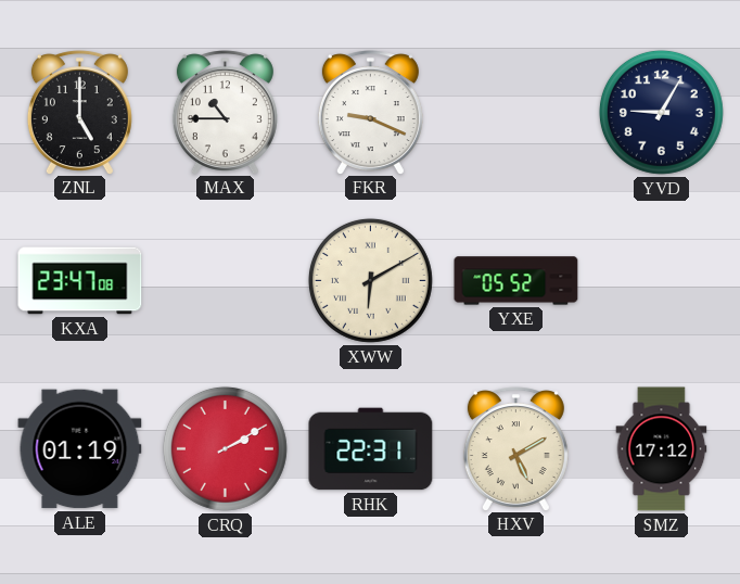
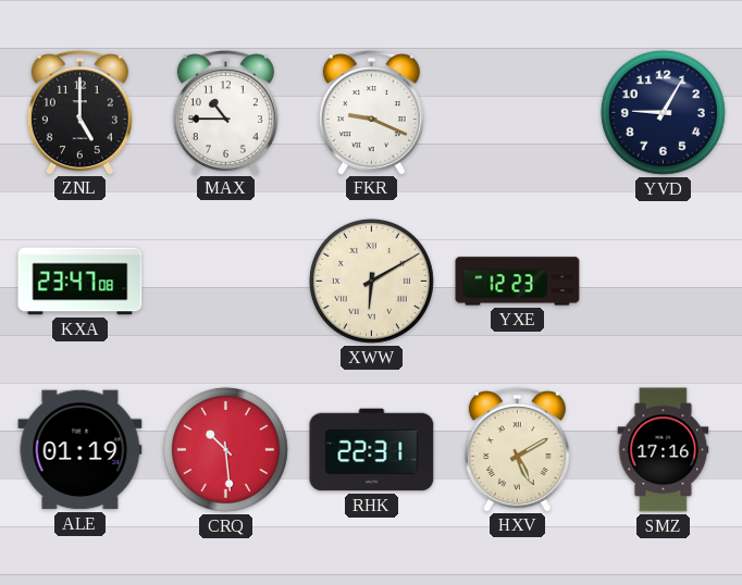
YXE: 05:52 -> 12:23
CRQ: 2:10 -> 10:29
SMZ: 17:12 -> 17:16
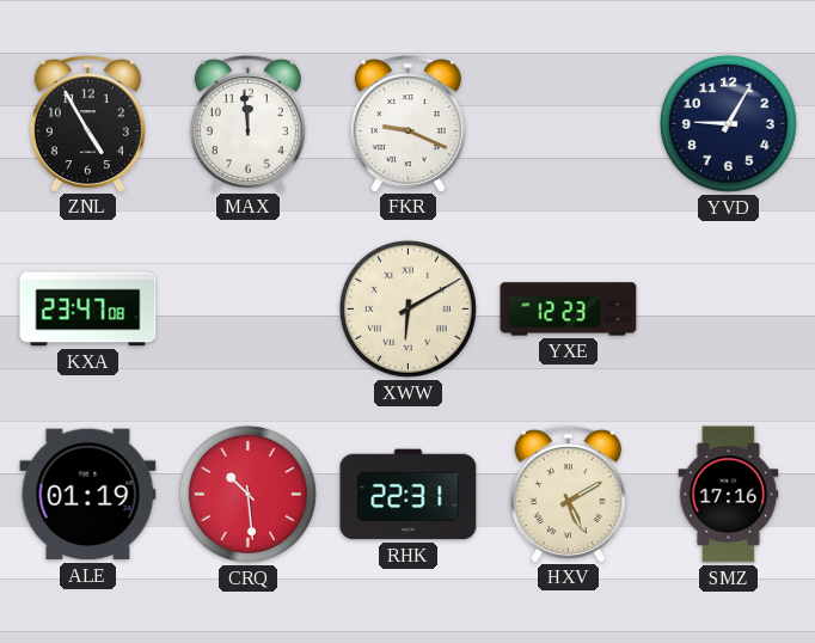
ZNL: 5:00 -> 4:55
MAX: 10:45 -> 11:59
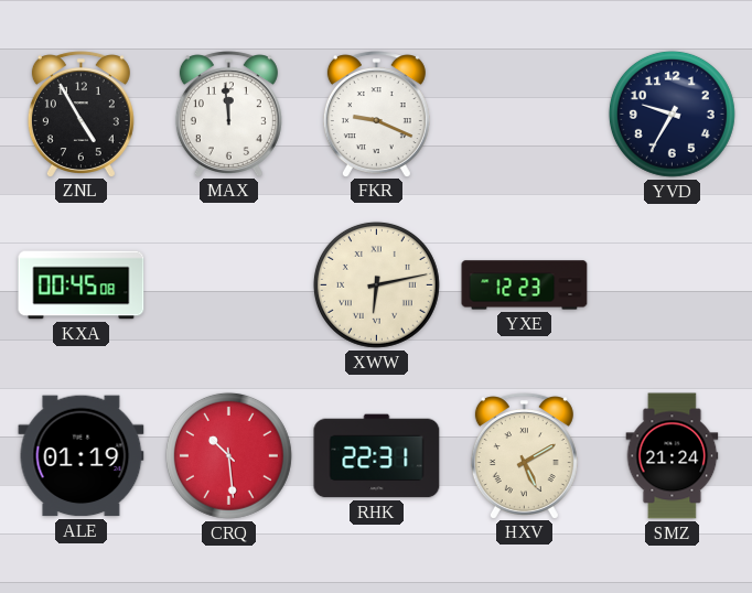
YVD: 9:05 -> 9:35
KXA: 23:47 -> 00:45
XWW: 6:10 -> 6:13
SMZ: 17:16 -> 21:24
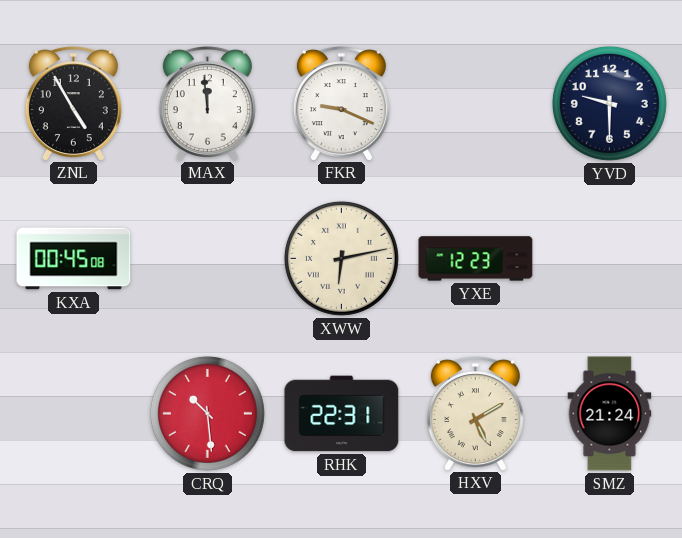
YVD: 9:35 -> 9:30
ALE: 01:19 -> none
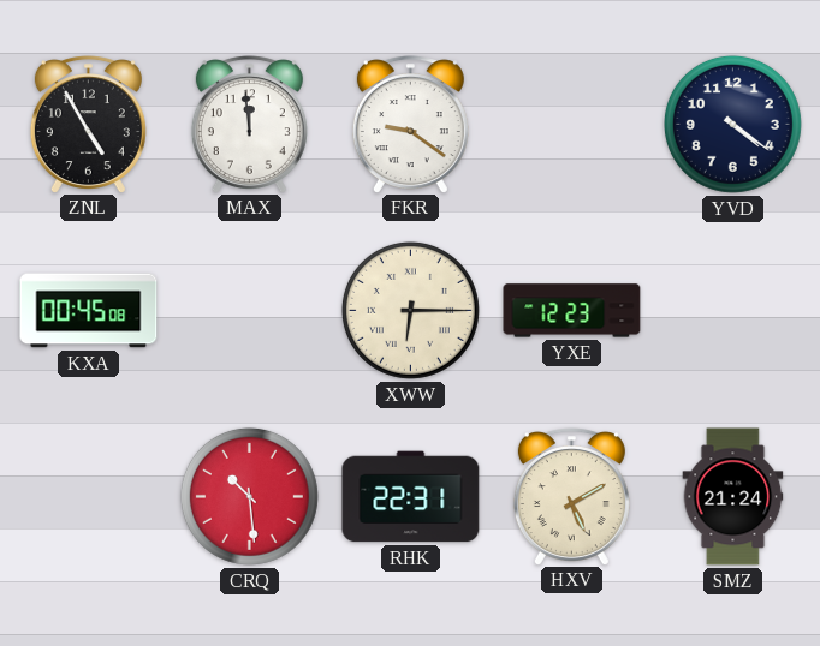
FKR: 9:19 -> 9:21
YVD: 9:30 -> 4:21
XWW: 6:13 -> 6:15
